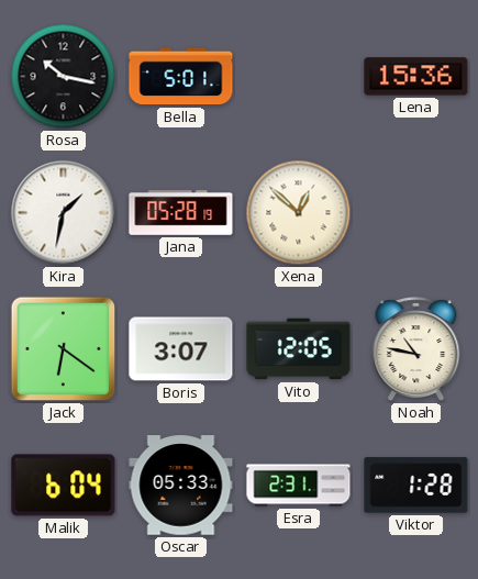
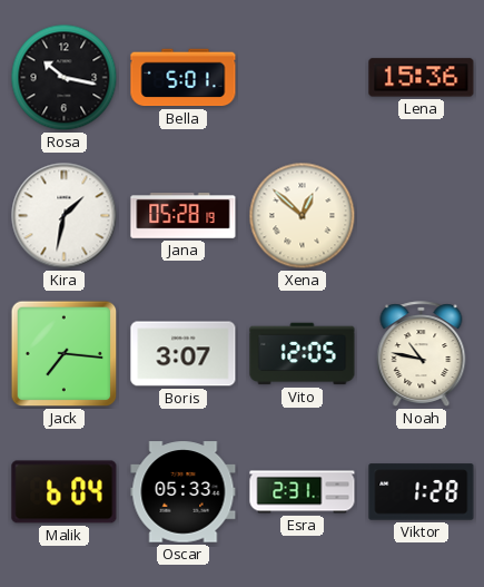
Jack: 6:21 -> 7:16
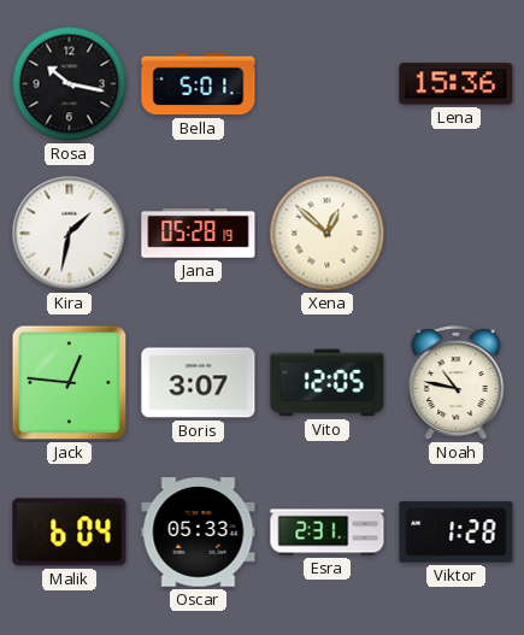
Jack: 7:16 -> 12:46
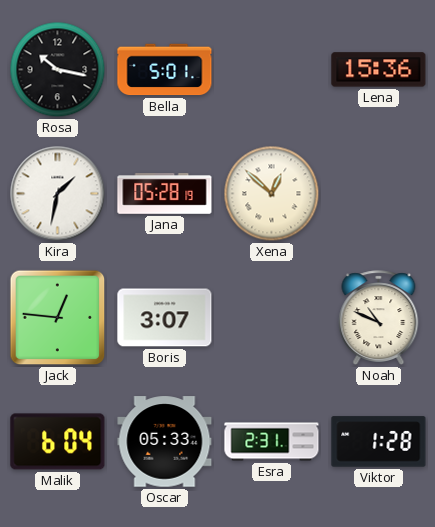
Vito: 12:05 -> none
Noah: 10:47 -> 10:49
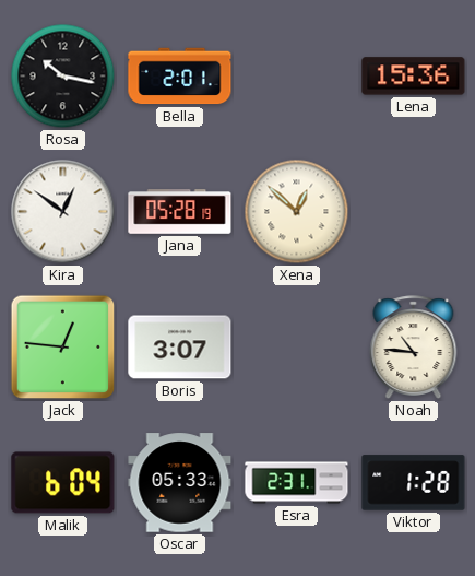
Bella: 5:01 -> 2:01
Kira: 1:32 -> 12:51
Noah: 10:49 -> 10:46
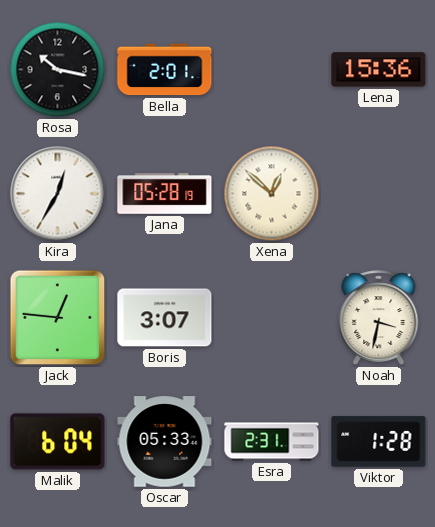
Kira: 12:51 -> 12:35
Noah: 10:46 -> 3:32
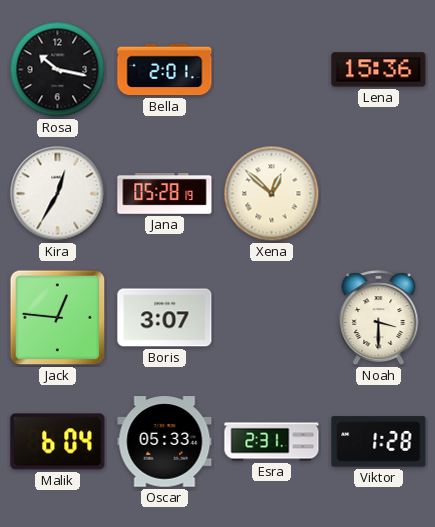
Noah: 3:32 -> 3:30
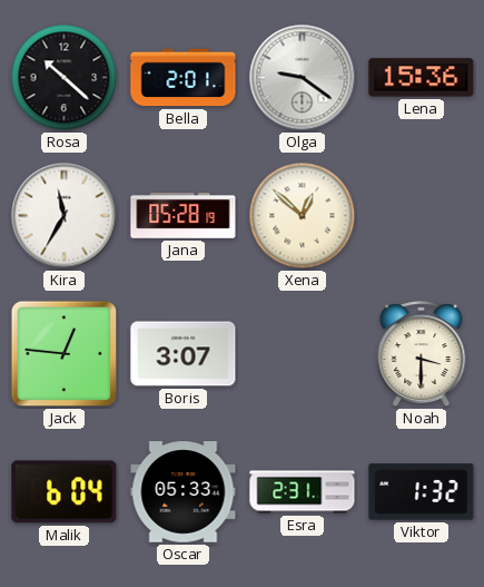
Rosa: 10:17 -> 10:22
Olga: none -> 9:21
Kira: 12:35 -> 11:35
Viktor: 1:28 -> 1:32
